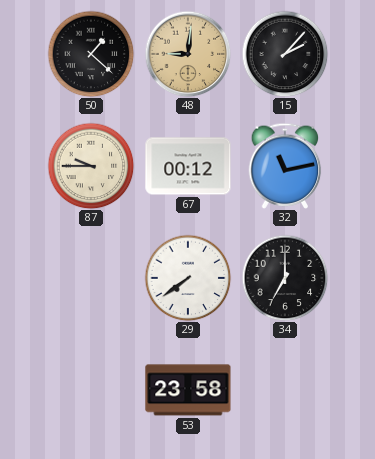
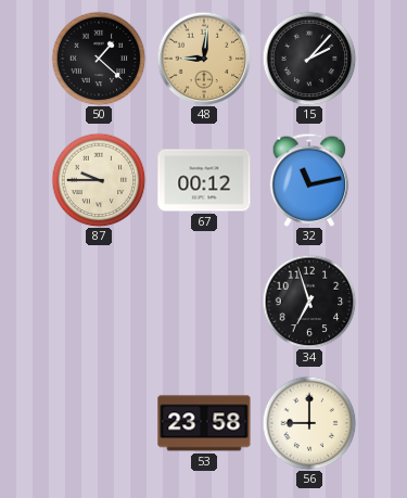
29: 7:39 -> none
34: 7:00 -> 6:57
56: none -> 9:00
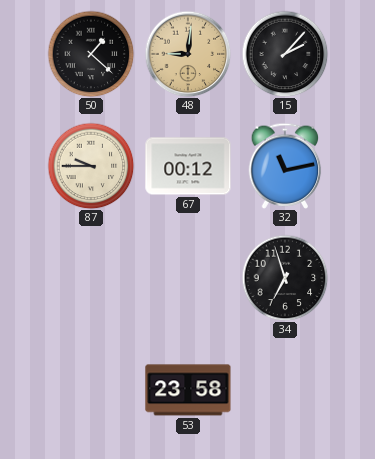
56: 9:00 -> none
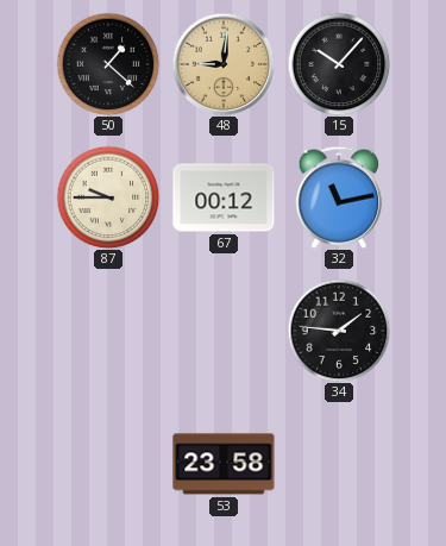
15: 2:07 -> 10:07
34: 6:57 -> 1:46
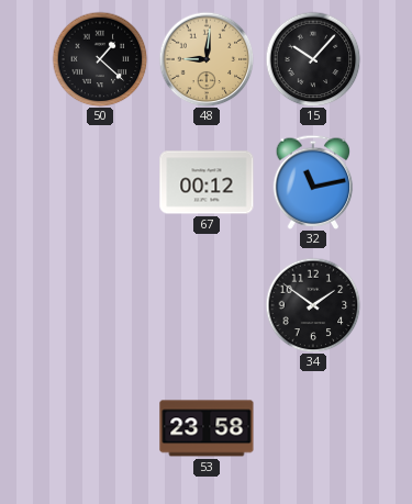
87: 9:45 -> none
34: 1:46 -> 1:51
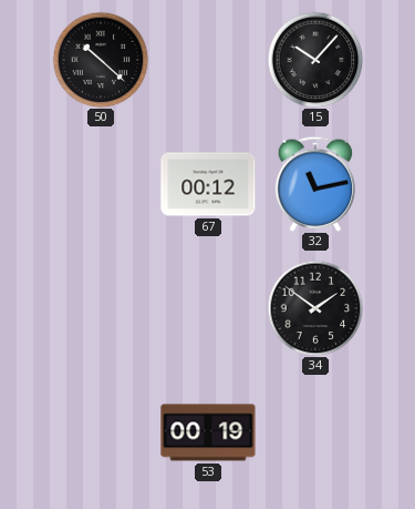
50: 1:22 -> 10:22
48: 9:01 -> none
53: 23:58 -> 00:19
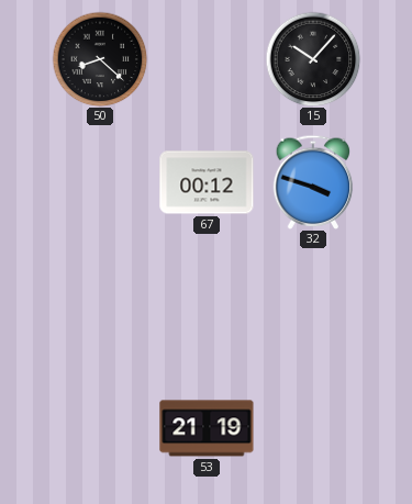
50: 10:22 -> 8:22
32: 11:13 -> 3:48
34: 1:51 -> none
53: 00:19 -> 21:19
